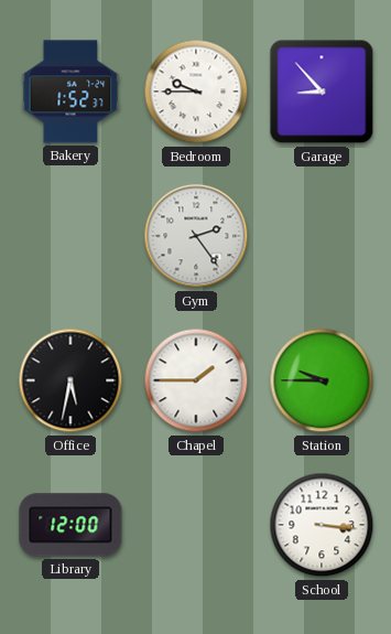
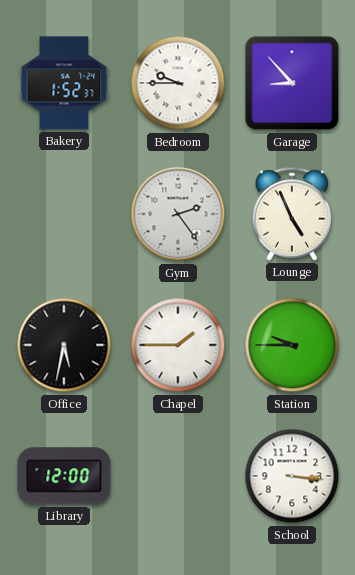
Lounge: none -> 4:56
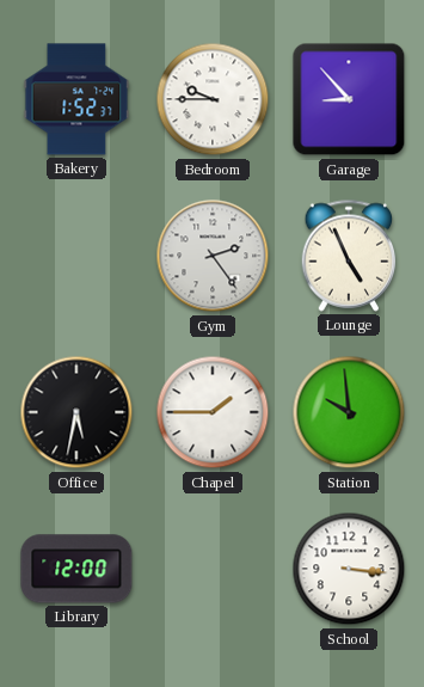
Station: 9:45 -> 9:59
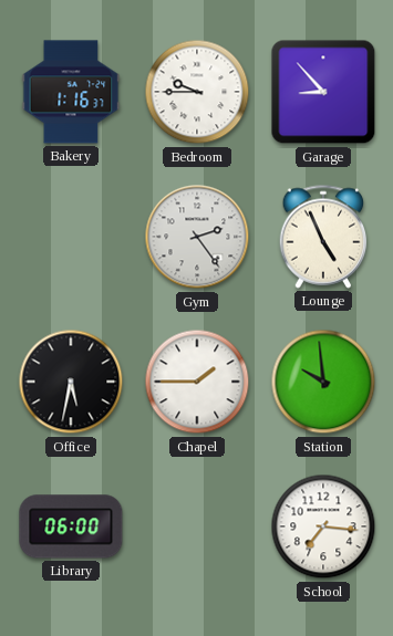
Bakery: 1:52 -> 1:16
Library: 12:00 -> 06:00
School: 3:16 -> 7:16
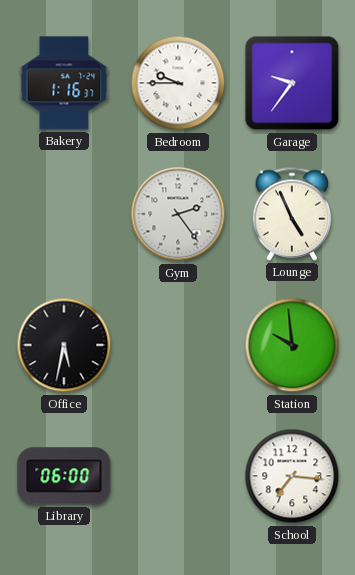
Garage: 8:53 -> 9:36
Chapel: 1:45 -> none
